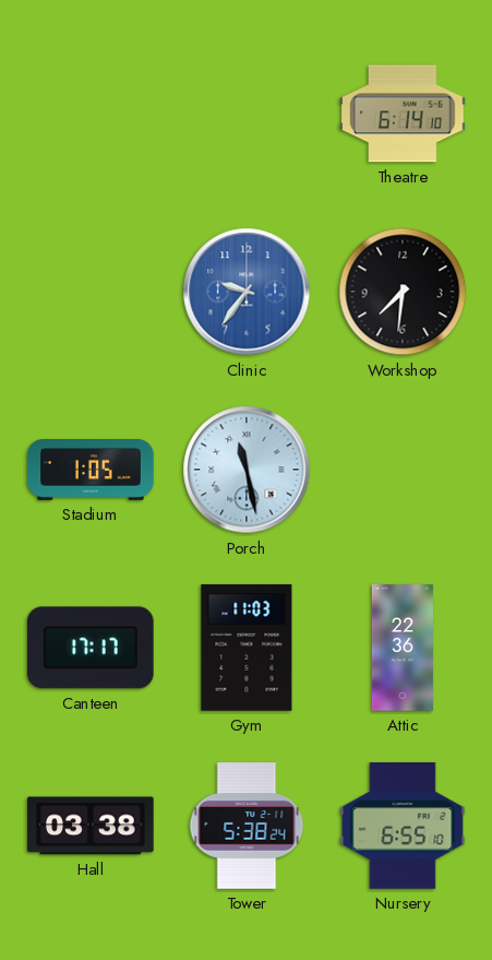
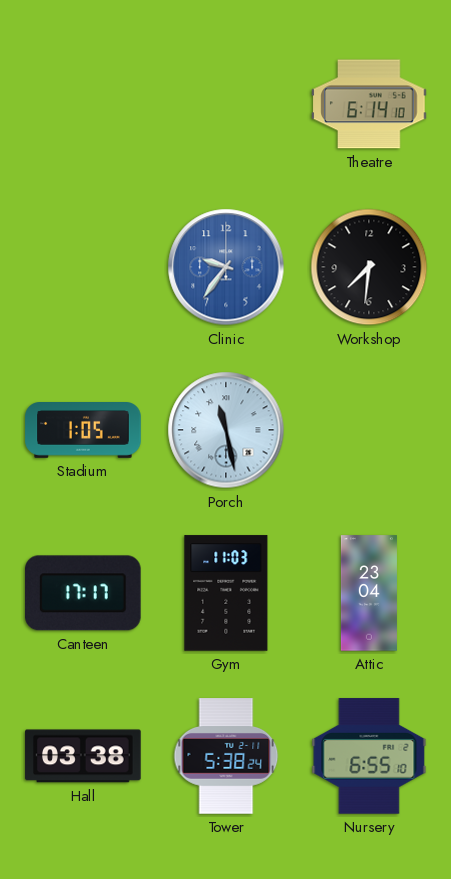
Attic: 22:36 -> 23:04
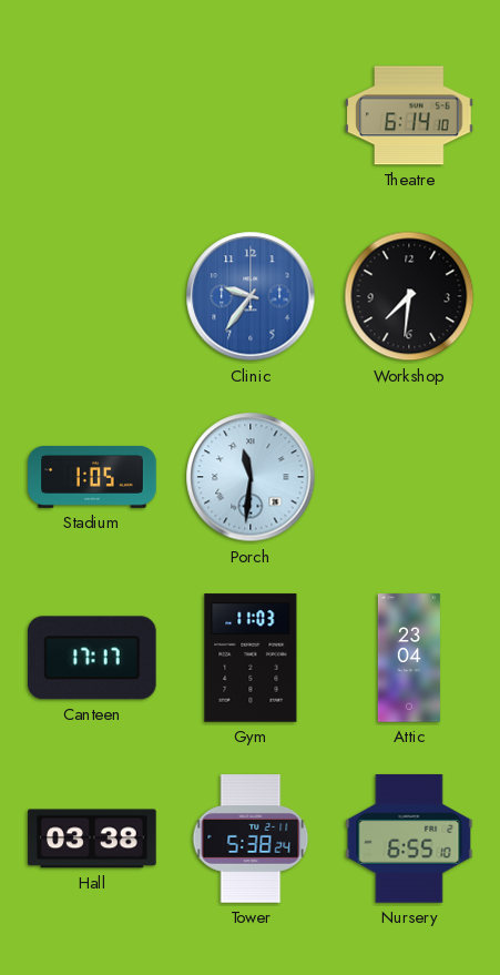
Porch: 11:28 -> 11:31
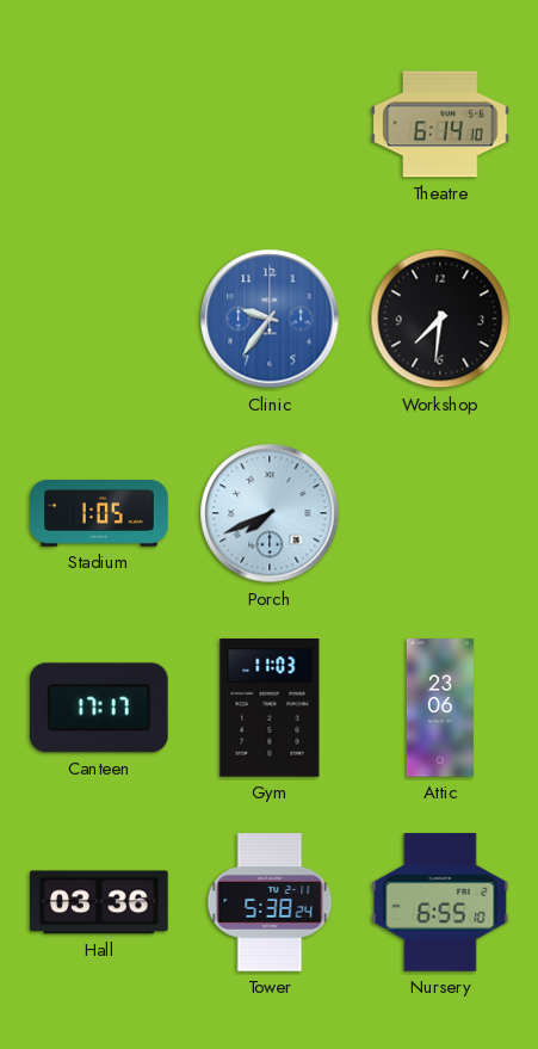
Porch: 11:31 -> 7:41
Attic: 23:04 -> 23:06
Hall: 03:38 -> 03:36
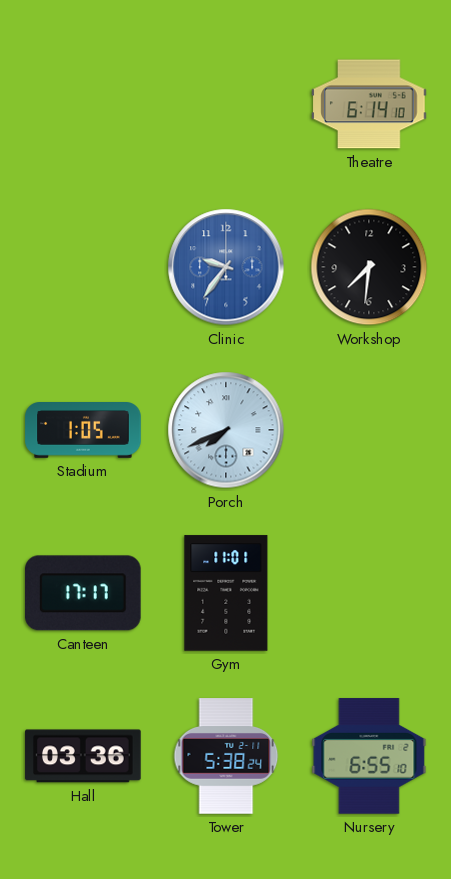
Gym: 11:03 -> 11:01
Attic: 23:06 -> none
